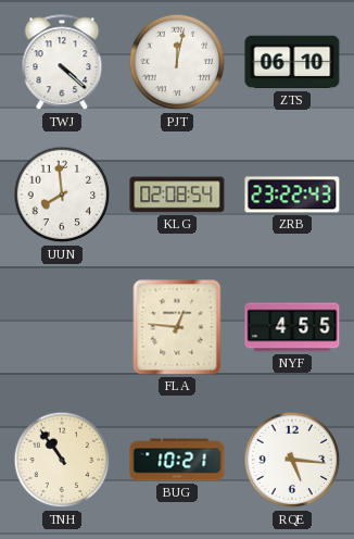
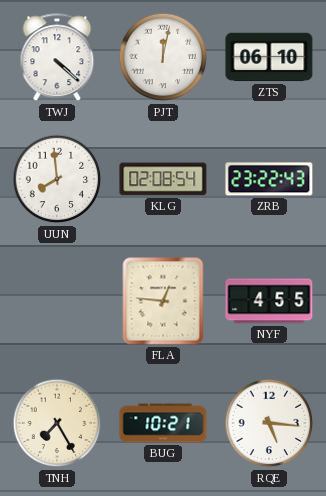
TNH: 10:54 -> 7:25
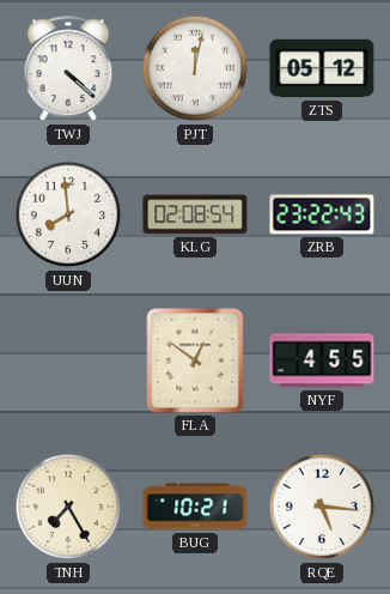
ZTS: 06:10 -> 05:12
FLA: 12:46 -> 12:51
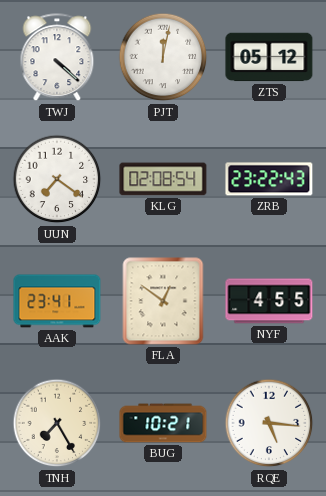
UUN: 7:59 -> 7:21
AAK: none -> 23:41
